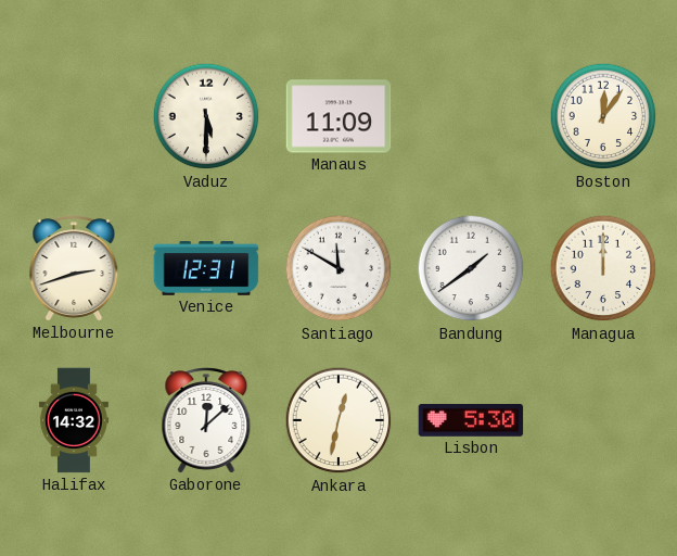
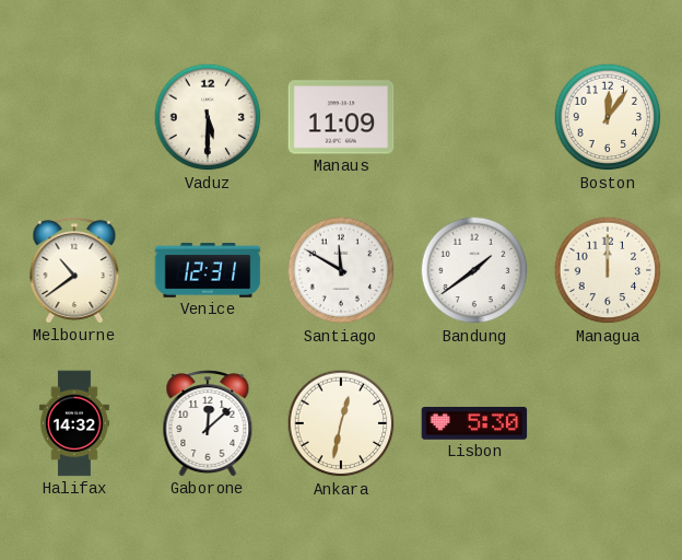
Melbourne: 2:42 -> 10:39
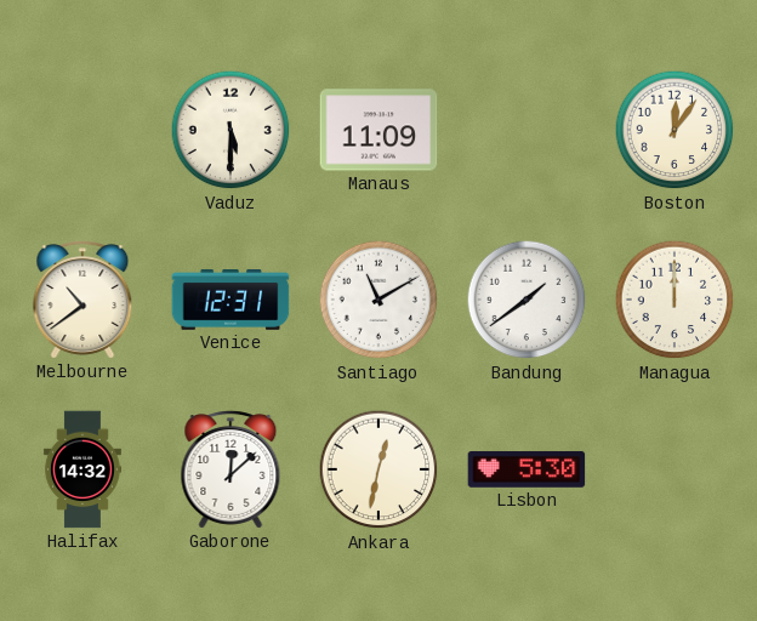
Santiago: 11:50 -> 11:10
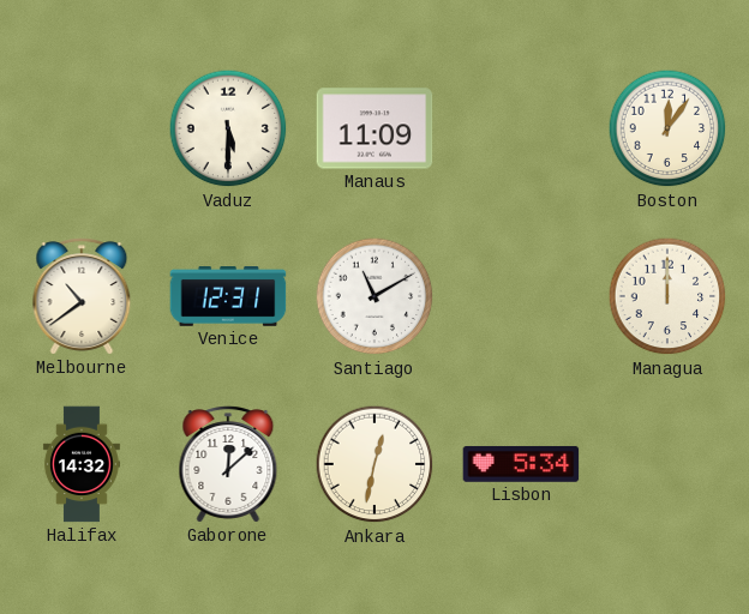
Bandung: 1:39 -> none
Lisbon: 5:30 -> 5:34
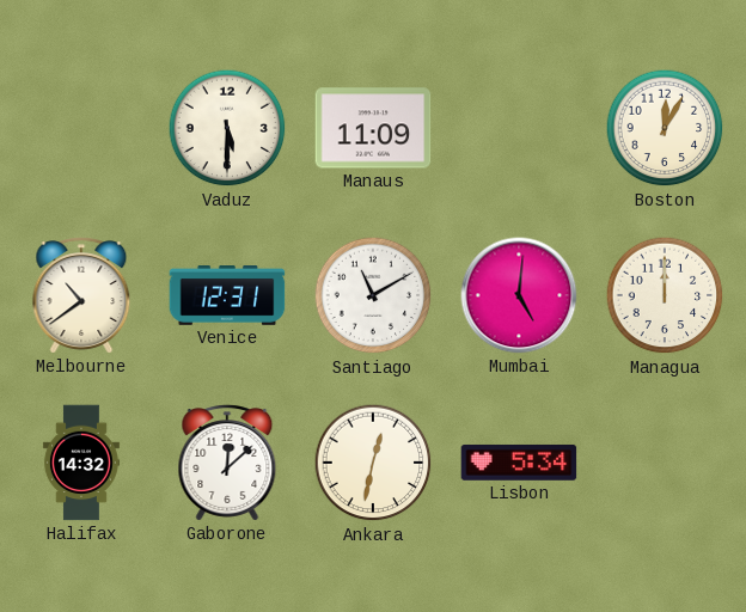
Boston: 12:06 -> 12:05
Mumbai: none -> 5:01
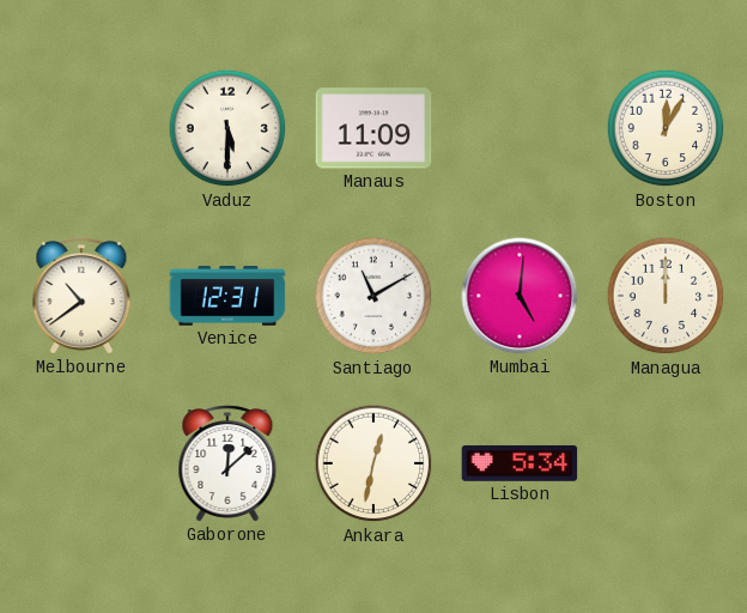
Halifax: 14:32 -> none
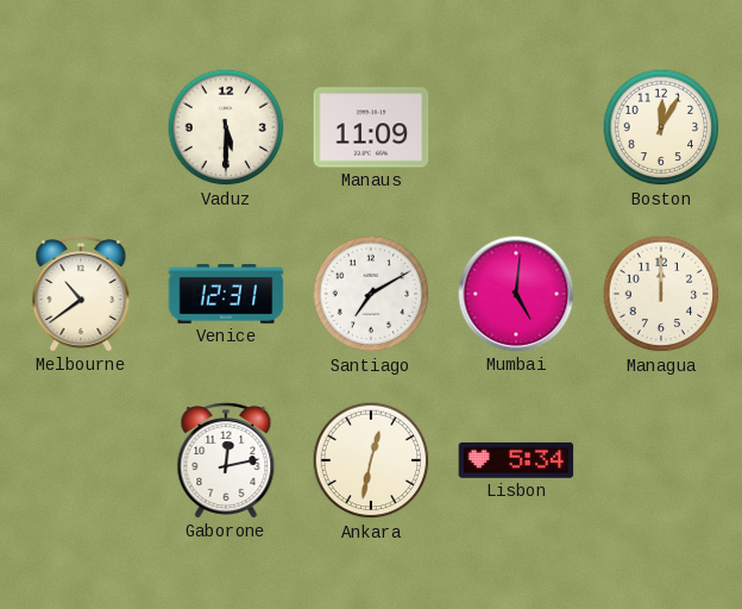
Santiago: 11:10 -> 7:10
Gaborone: 12:08 -> 12:13
